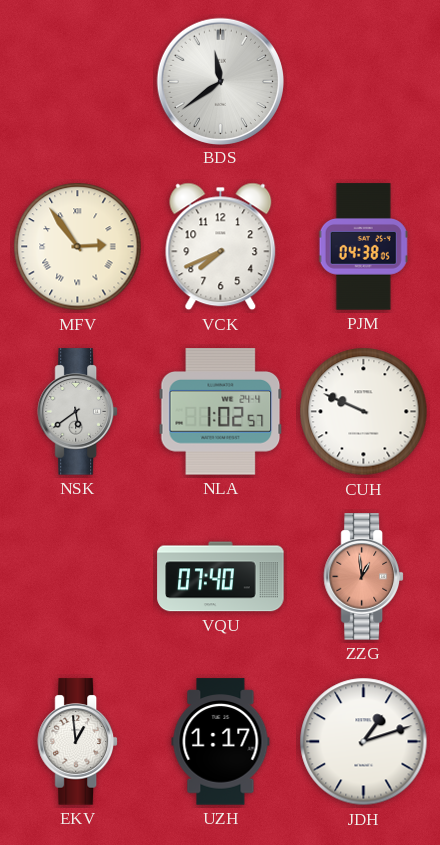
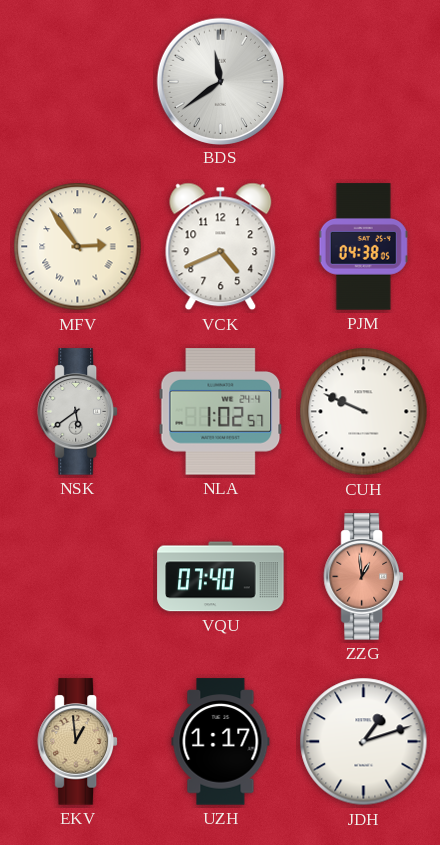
VCK: 7:41 -> 4:41
EKV dial: white -> champagne
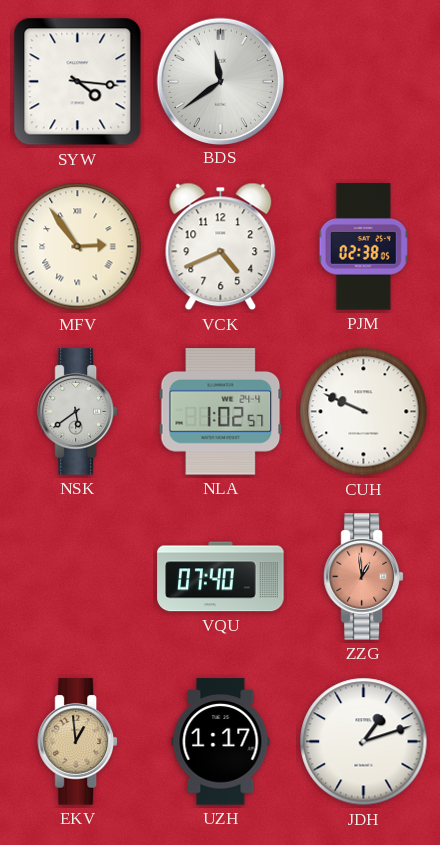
SYW: none -> 4:16
PJM: 04:38 -> 02:38
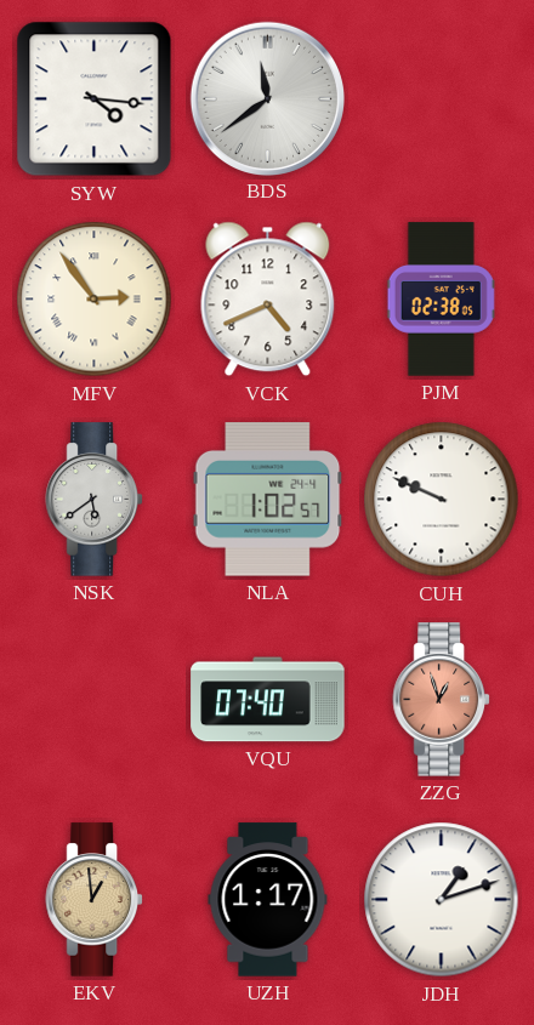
ZZG: 12:59 -> 12:57
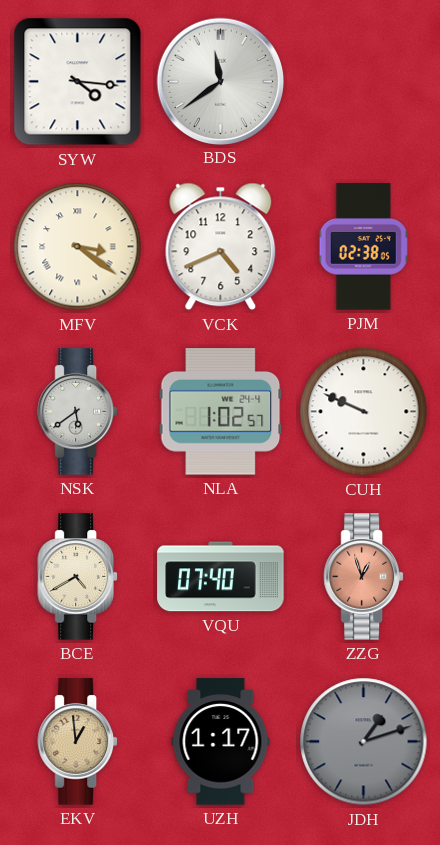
MFV: 2:54 -> 3:21
BCE: none -> 4:40
JDH dial: white -> grey
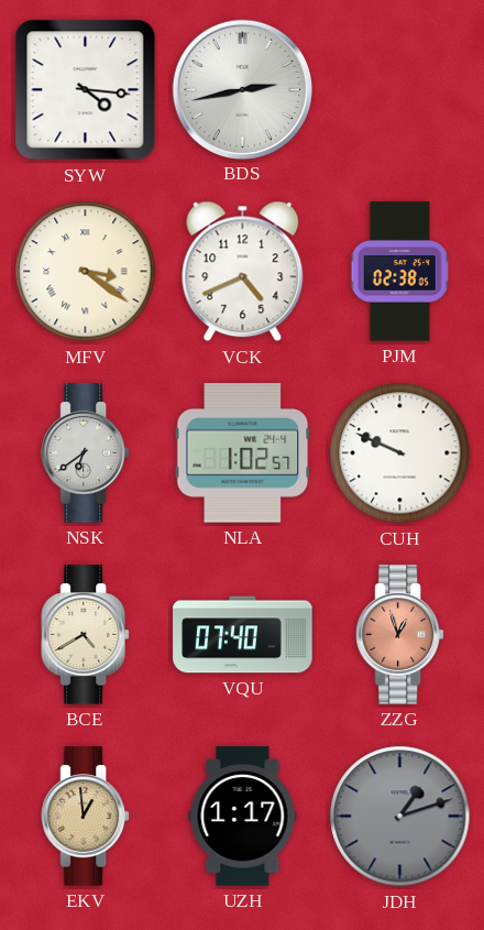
BDS: 11:39 -> 2:43
NSK: 5:39 -> 6:39
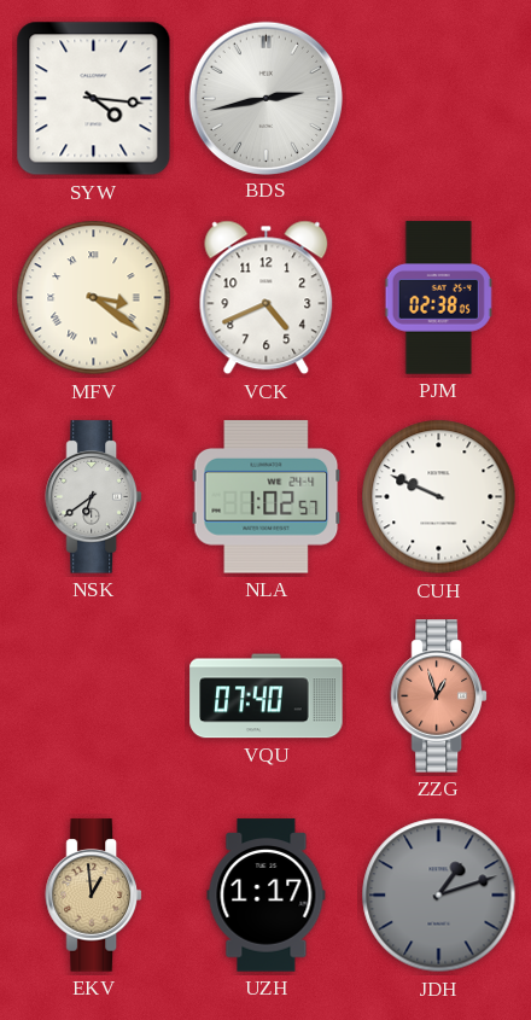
BCE: 4:40 -> none
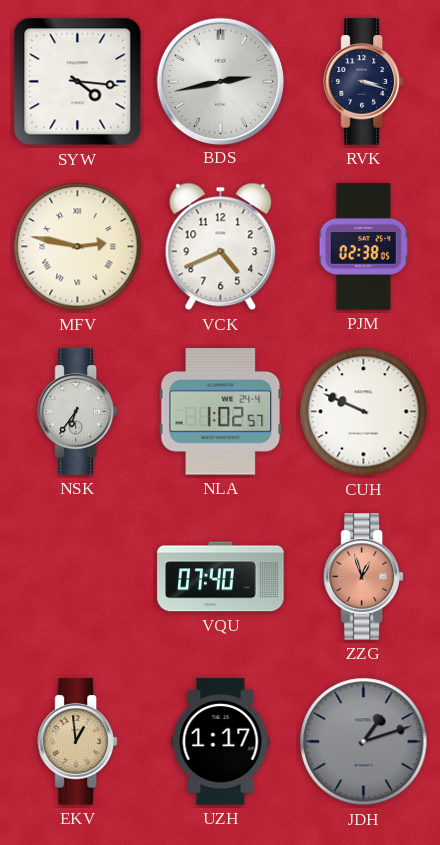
RVK: none -> 3:18
MFV: 3:21 -> 2:47
NSK: 6:39 -> 6:36
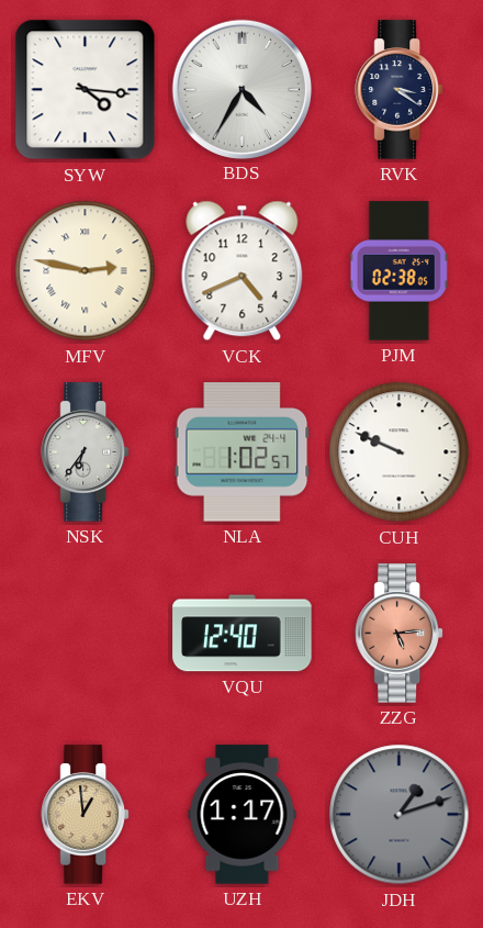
BDS: 2:43 -> 4:35
RVK: 3:18 -> 3:21
VQU: 07:40 -> 12:40
ZZG: 12:57 -> 5:14
